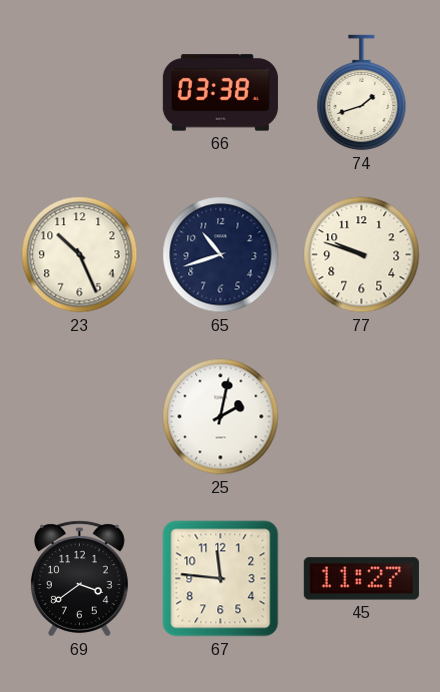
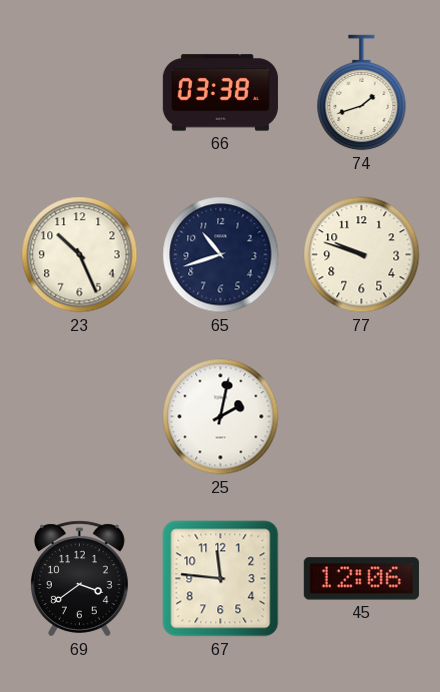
45: 11:27 -> 12:06
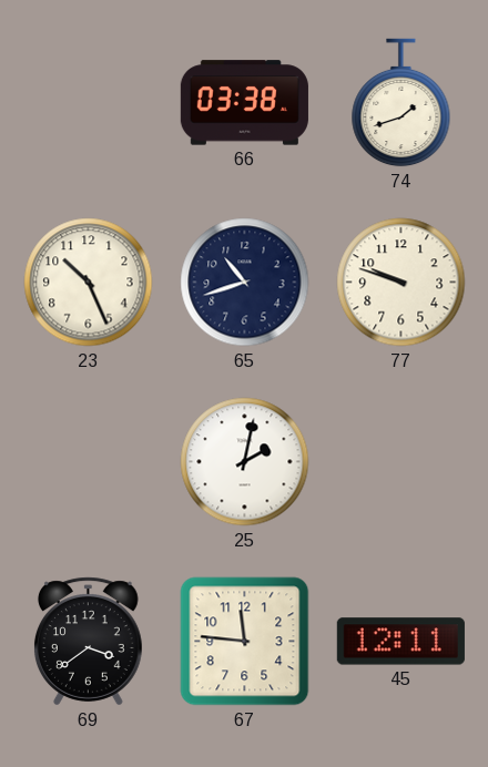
45: 12:06 -> 12:11
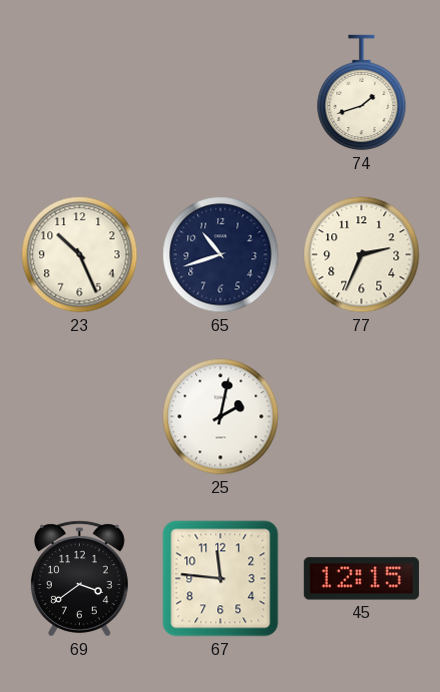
66: 03:38 -> none
77: 9:48 -> 2:34
45: 12:11 -> 12:15
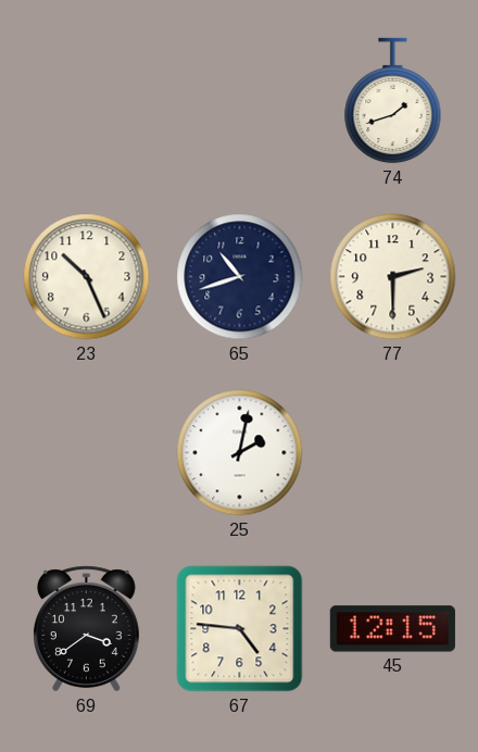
77: 2:34 -> 2:30
67: 11:46 -> 4:46
